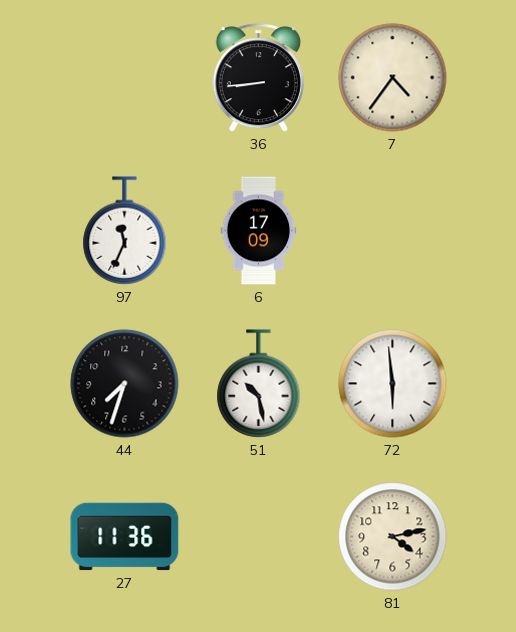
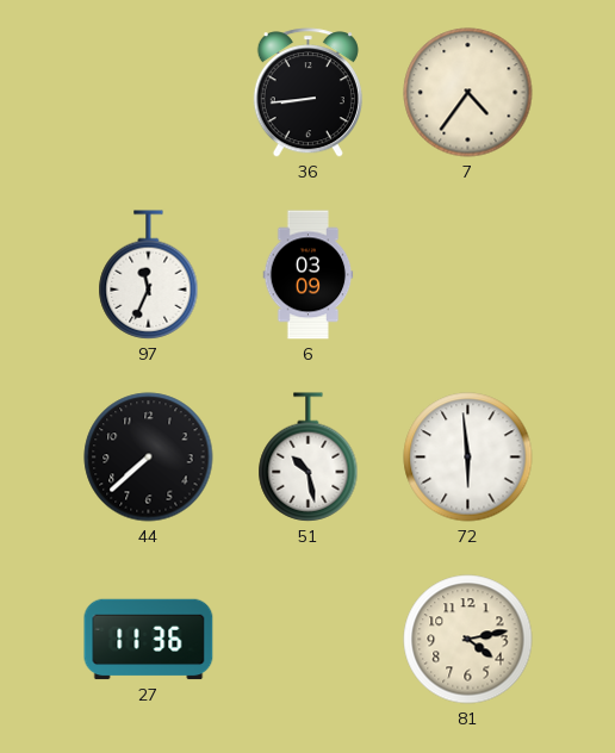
6: 17:09 -> 03:09
44: 7:33 -> 7:38
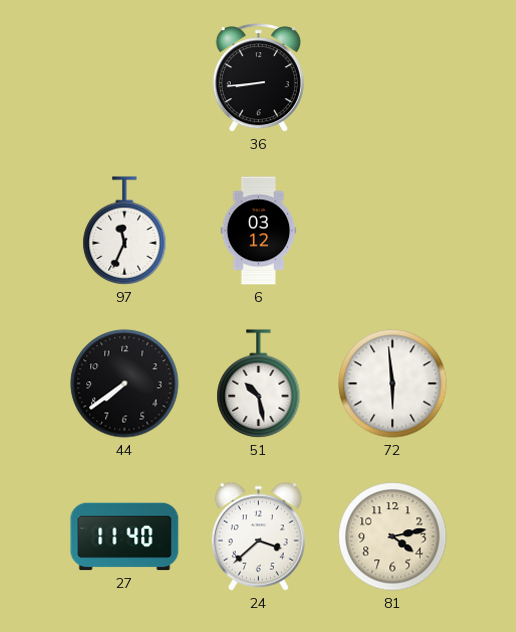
7: 4:36 -> none
6: 03:09 -> 03:12
44: 7:38 -> 7:39
27: 11:36 -> 11:40
24: none -> 3:38
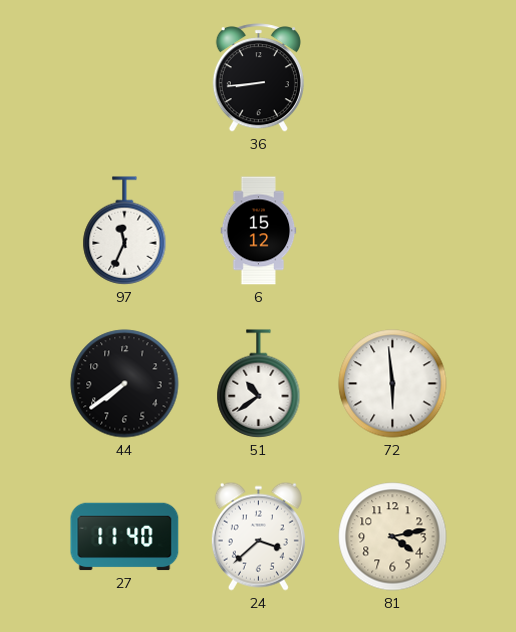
6: 03:12 -> 15:12
51: 10:28 -> 10:39
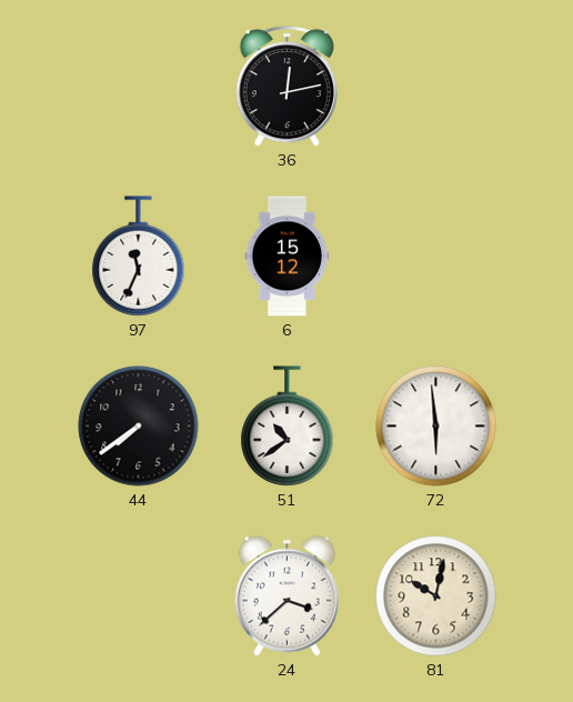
36: 8:44 -> 12:13
27: 11:40 -> none
81: 4:13 -> 10:02
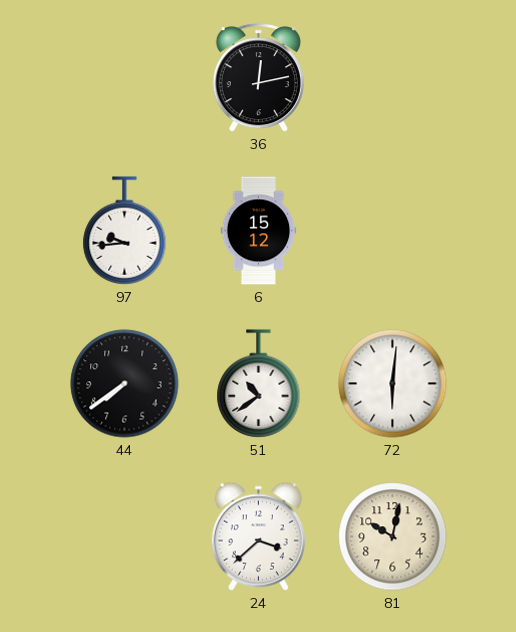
97: 11:34 -> 9:44
72: 5:59 -> 6:01
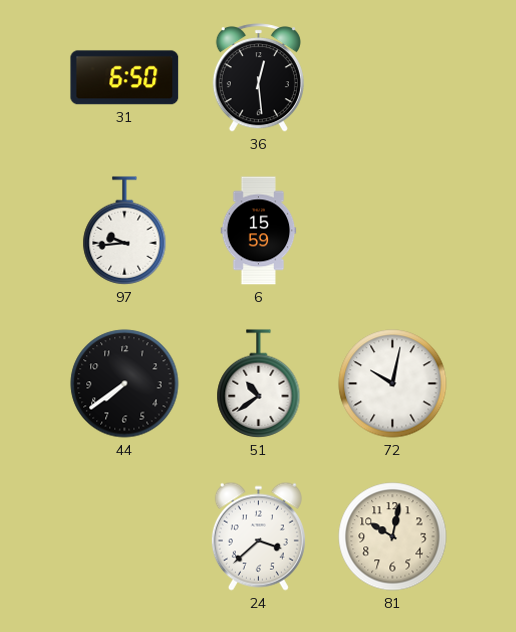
31: none -> 6:50
36: 12:13 -> 12:29
6: 15:12 -> 15:59
72: 6:01 -> 10:02
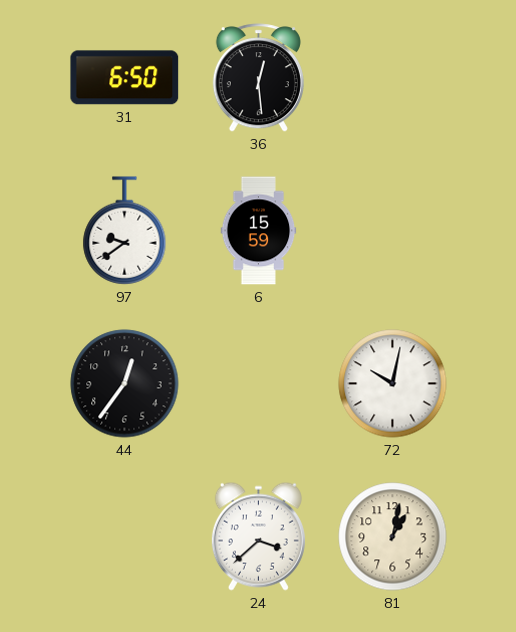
97: 9:44 -> 9:39
44: 7:39 -> 12:36
51: 10:39 -> none
81: 10:02 -> 1:02
